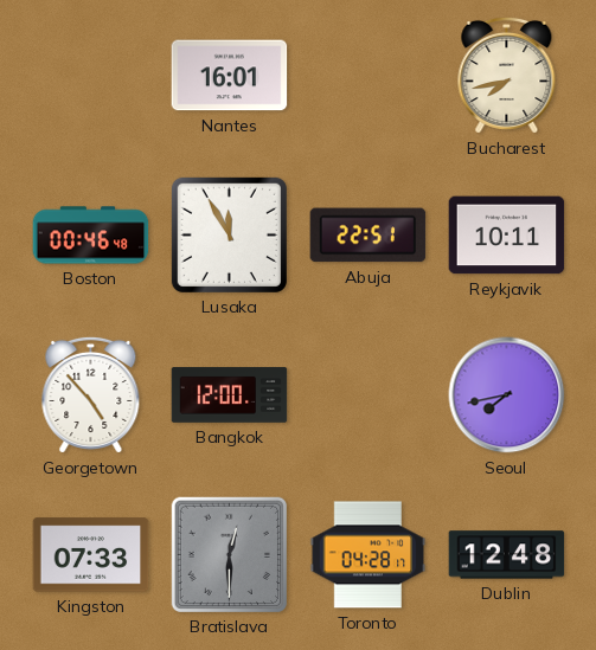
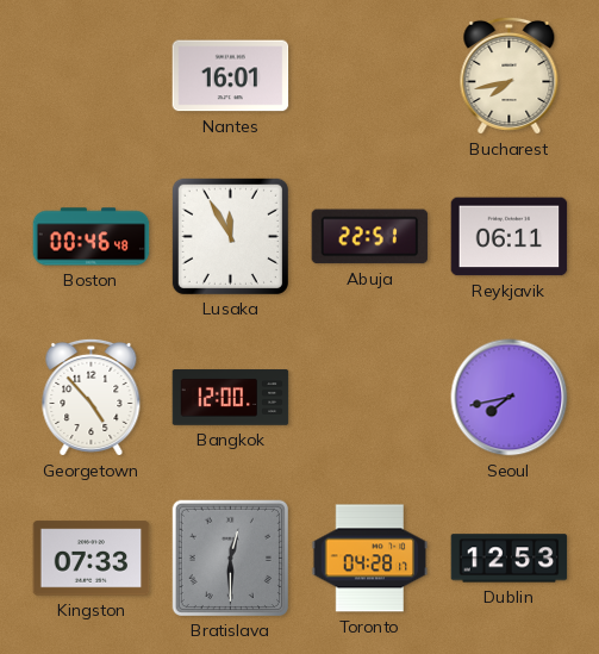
Reykjavik: 10:11 -> 06:11
Dublin: 12:48 -> 12:53
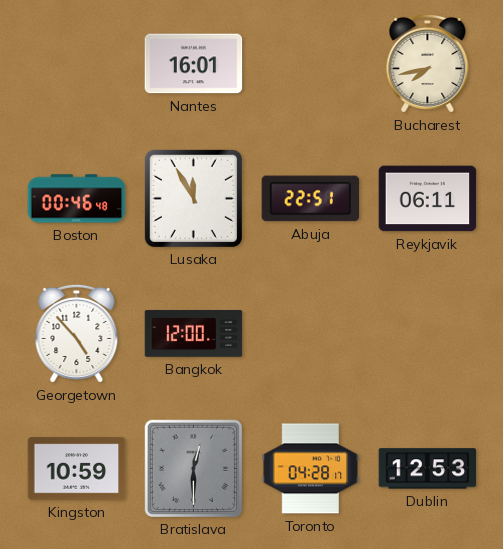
Seoul: 7:43 -> none
Kingston: 07:33 -> 10:59
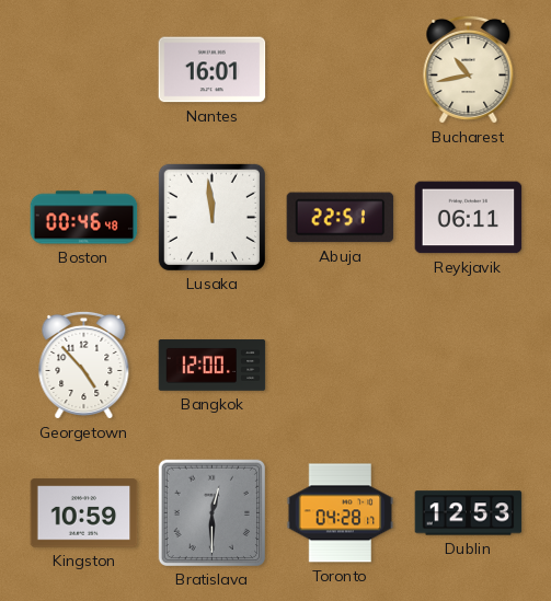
Bucharest: 7:43 -> 10:43
Lusaka: 11:55 -> 11:59
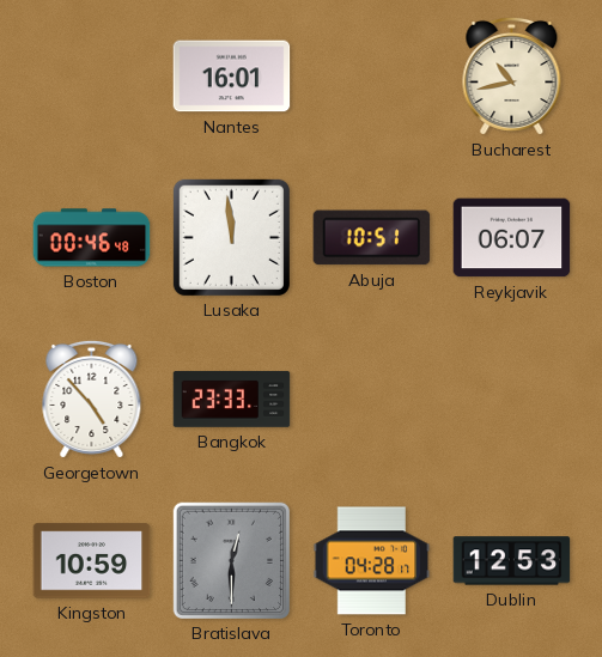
Abuja: 22:51 -> 10:51
Reykjavik: 06:11 -> 06:07
Bangkok: 12:00 -> 23:33
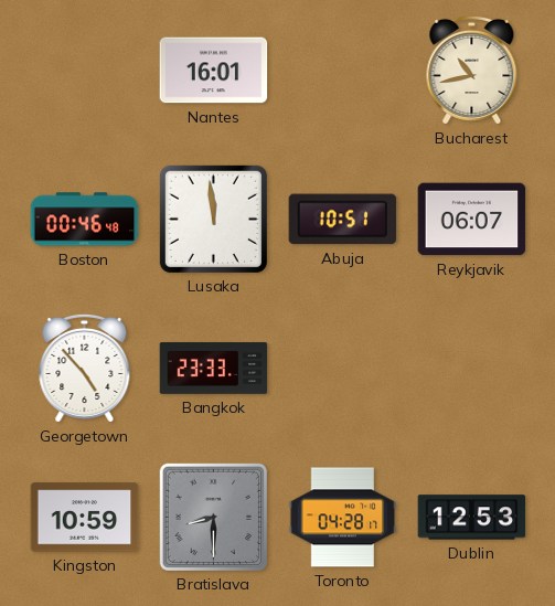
Bratislava: 12:30 -> 8:30
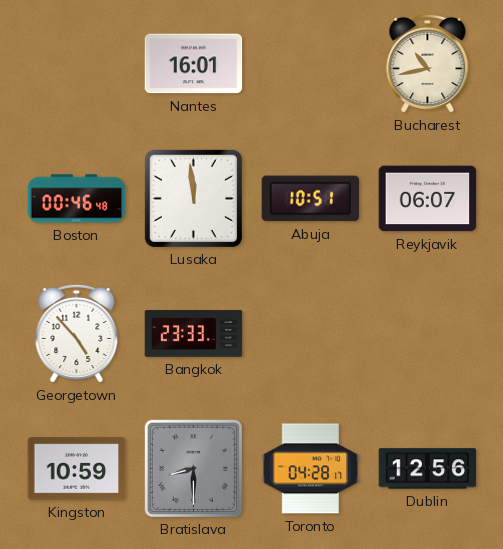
Dublin: 12:53 -> 12:56
